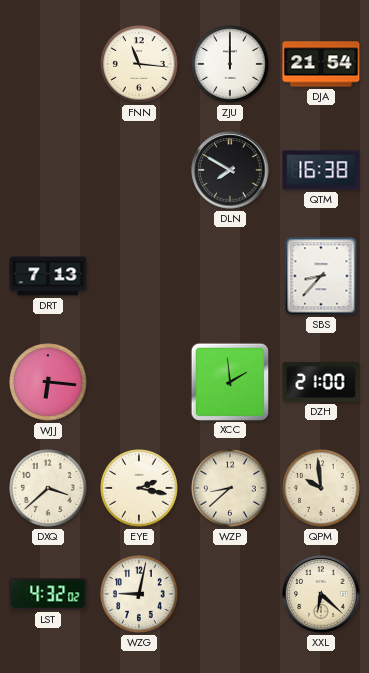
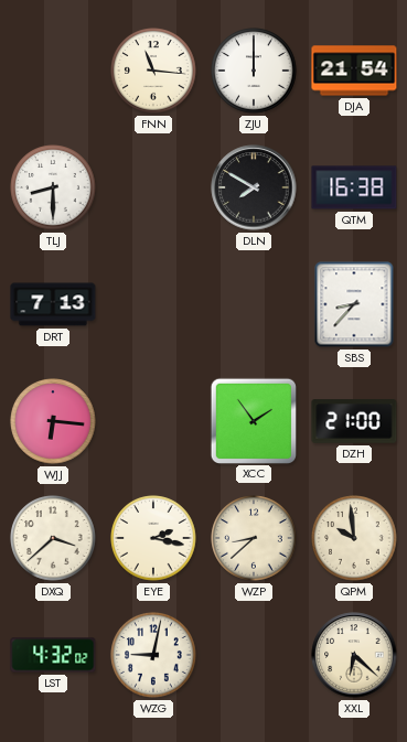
TLJ: none -> 8:30
XCC: 1:59 -> 1:54
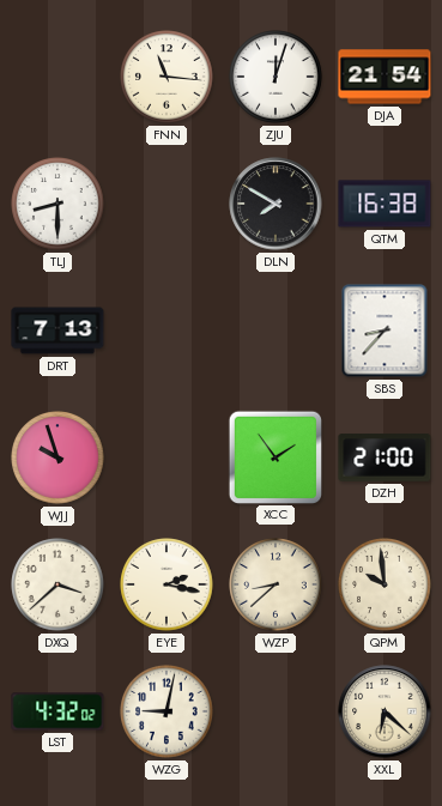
ZJU: 12:00 -> 12:03
WJJ: 6:16 -> 9:57
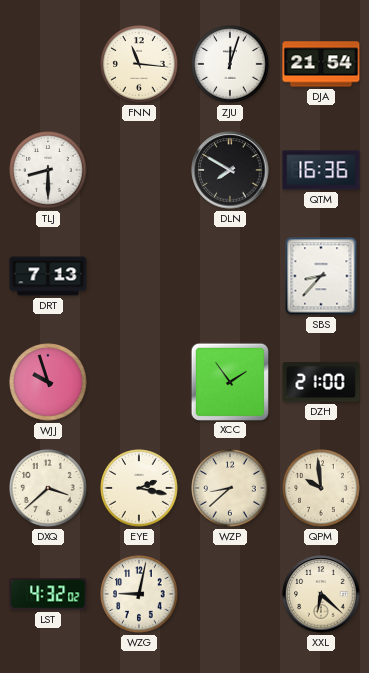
QTM: 16:38 -> 16:36
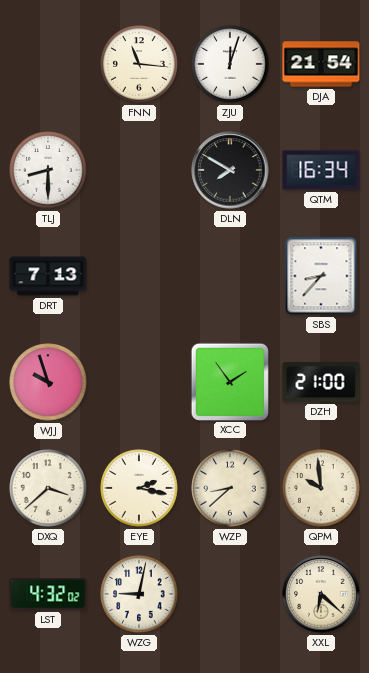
QTM: 16:36 -> 16:34
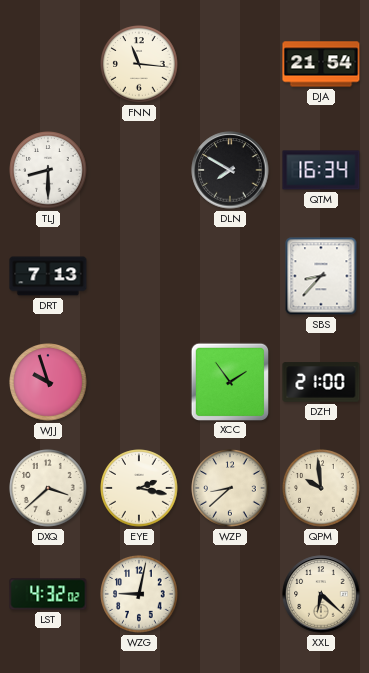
ZJU: 12:03 -> none
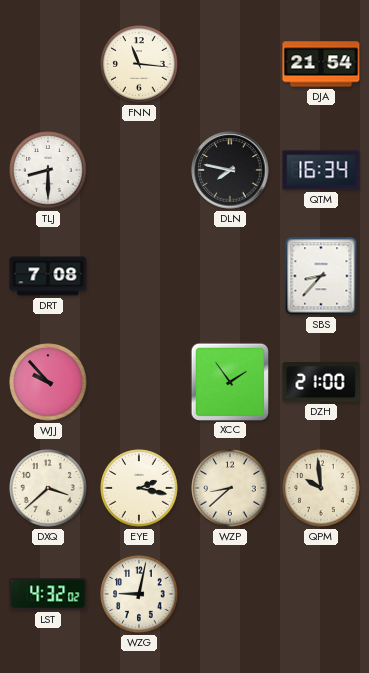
DLN: 7:50 -> 7:47
DRT: 7:13 -> 7:08
WJJ: 9:57 -> 9:53
XXL: 6:22 -> none
